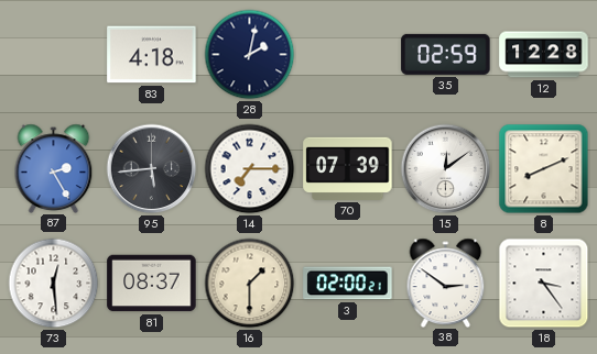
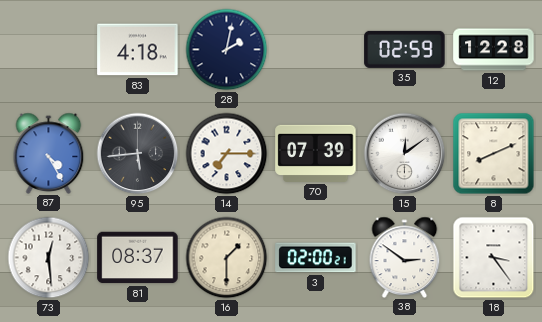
87: 2:25 -> 4:25
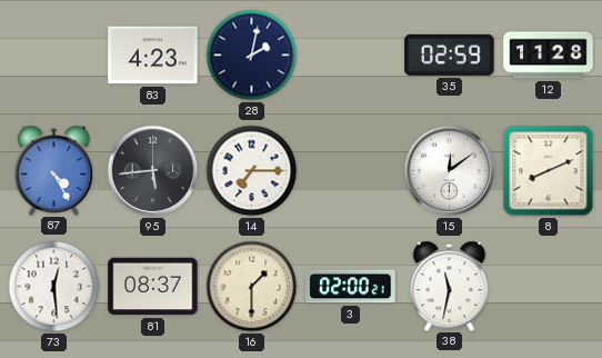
83: 4:18 -> 4:23
12: 12:28 -> 11:28
70: 07:39 -> none
38: 2:51 -> 11:32
18: 3:24 -> none
